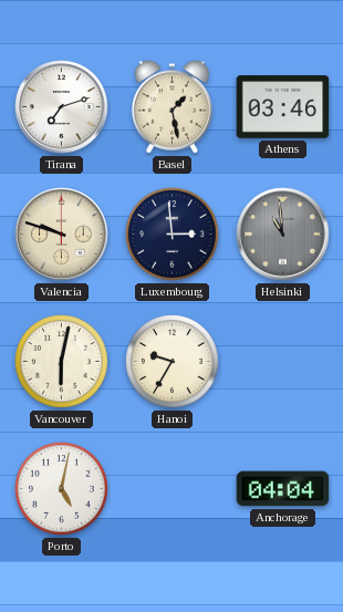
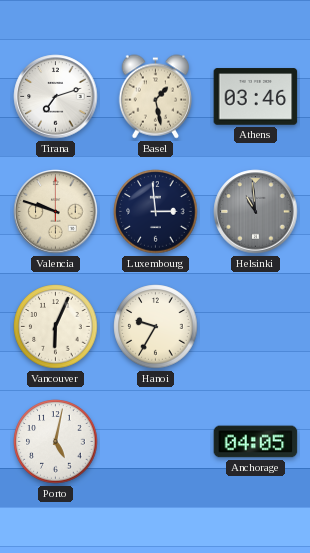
Vancouver: 6:02 -> 6:04
Anchorage: 04:04 -> 04:05
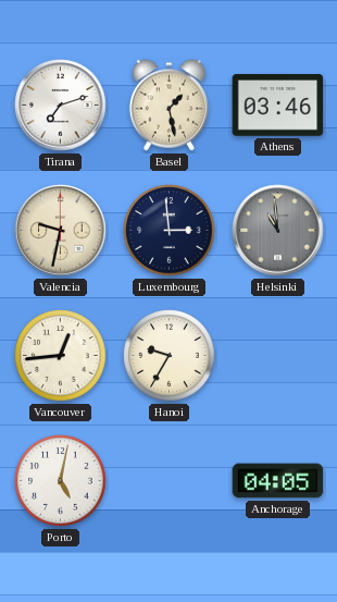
Valencia: 9:48 -> 9:32
Vancouver: 6:04 -> 12:44
